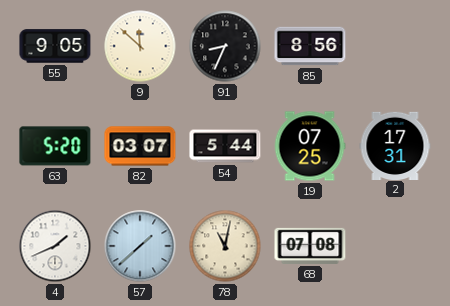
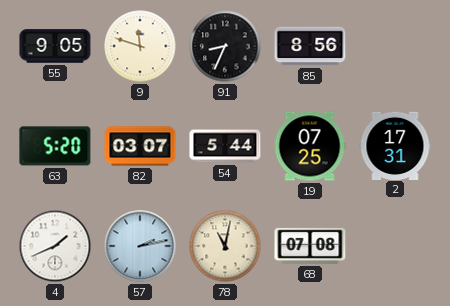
9: 11:52 -> 11:48
57: 1:38 -> 2:13
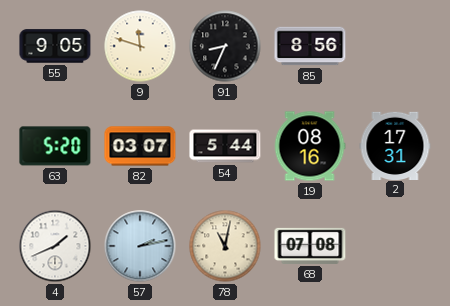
19: 07:25 -> 08:16
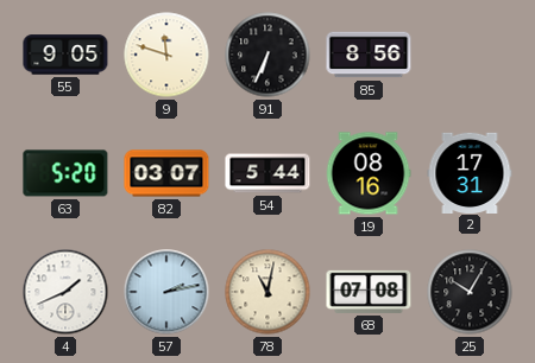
91: 8:34 -> 6:34
25: none -> 10:05
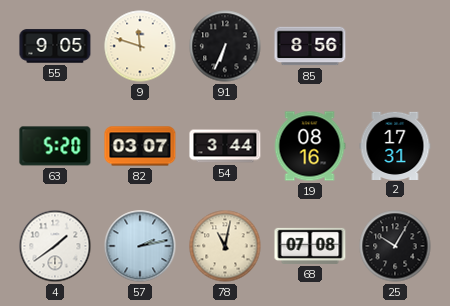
54: 5:44 -> 3:44
4: 1:41 -> 1:39
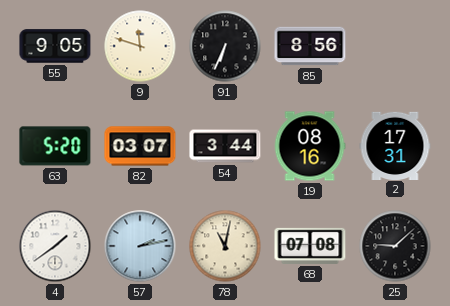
25: 10:05 -> 9:08
